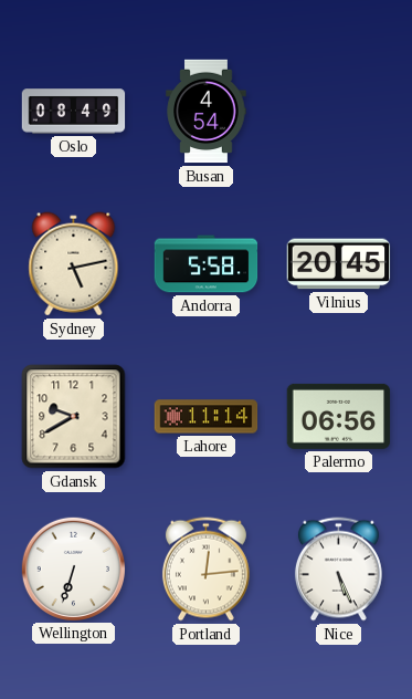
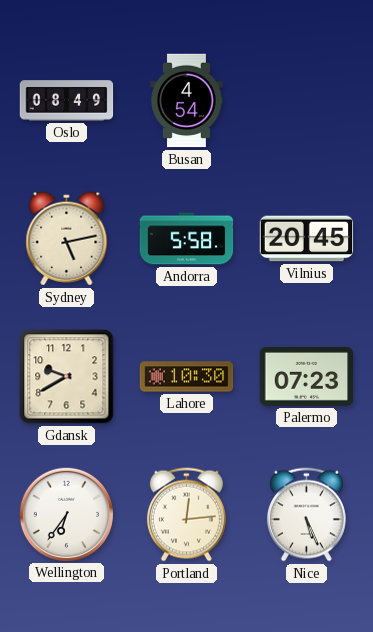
Lahore: 11:14 -> 10:30
Palermo: 06:56 -> 07:23
Wellington: 6:33 -> 6:36
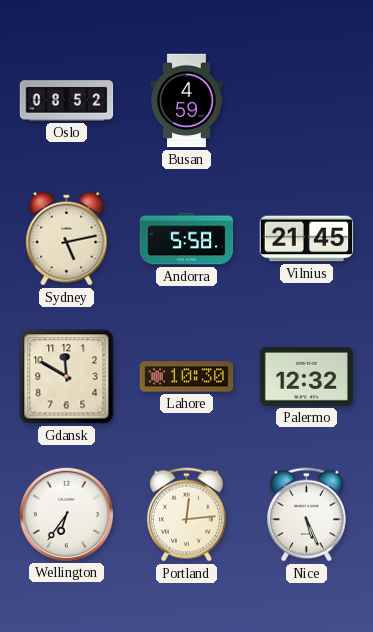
Oslo: 08:49 -> 08:52
Busan: 4:54 -> 4:59
Vilnius: 20:45 -> 21:45
Gdansk: 9:40 -> 11:50
Palermo: 07:23 -> 12:32
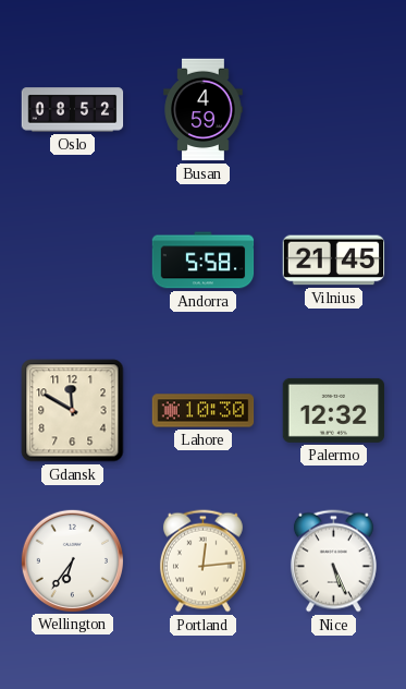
Sydney: 5:13 -> none
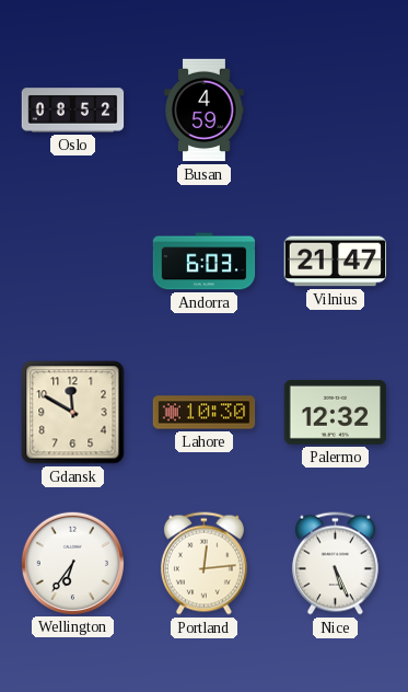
Andorra: 5:58 -> 6:03
Vilnius: 21:45 -> 21:47
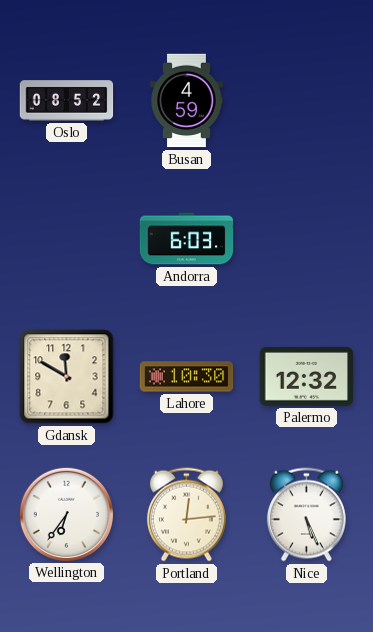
Vilnius: 21:47 -> none
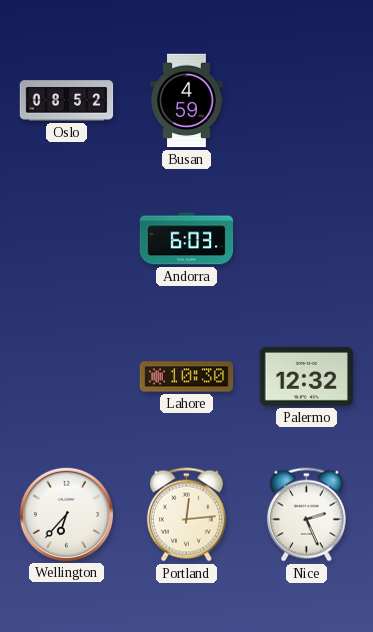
Gdansk: 11:50 -> none
Wellington: 6:36 -> 6:37
Nice: 5:26 -> 2:26
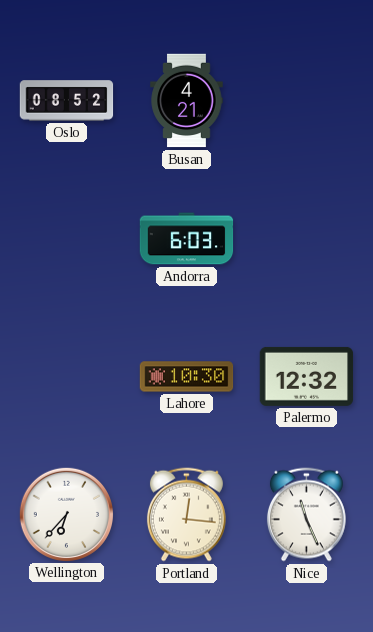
Busan: 4:59 -> 4:21
Portland: 12:14 -> 12:16
Nice: 2:26 -> 11:26
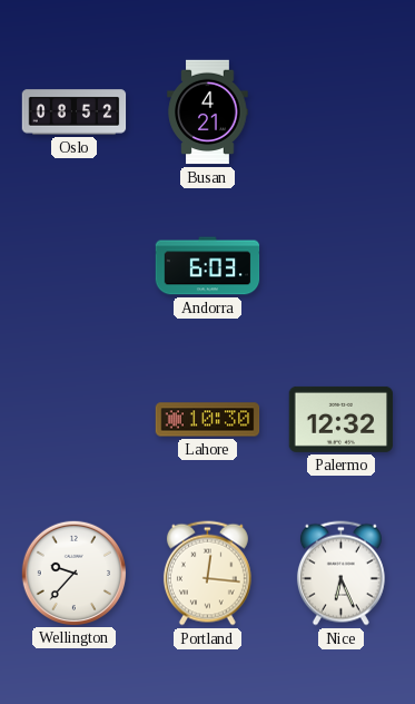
Wellington: 6:37 -> 9:37
Nice: 11:26 -> 6:26
